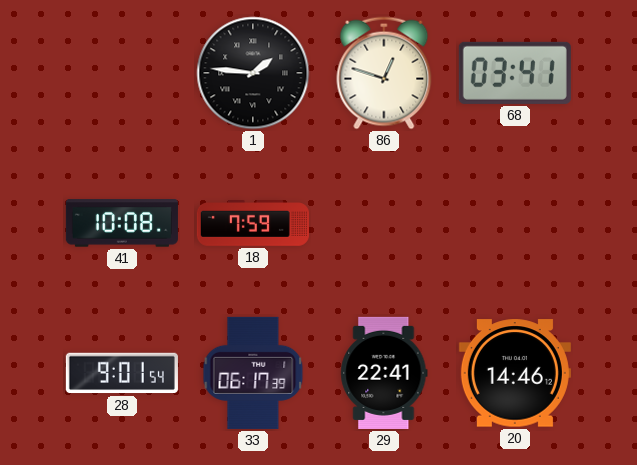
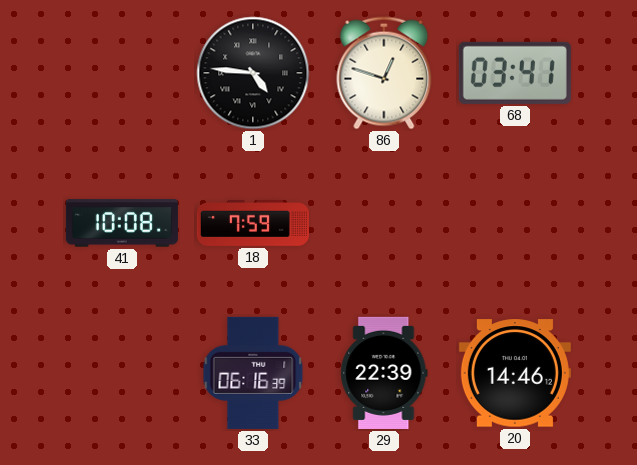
1: 1:46 -> 4:46
28: 9:01 -> none
33: 06:17 -> 06:16
29: 22:41 -> 22:39
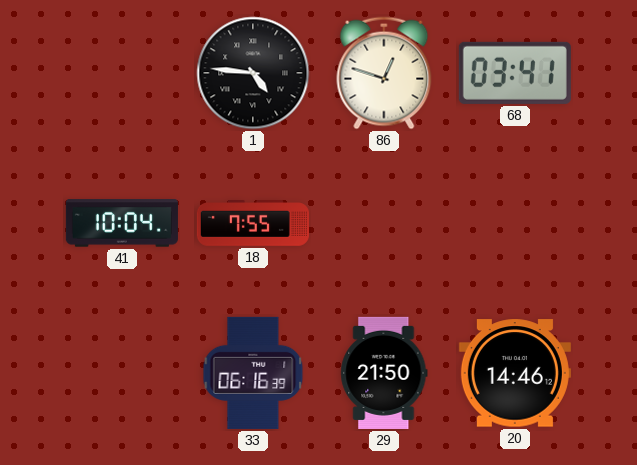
41: 10:08 -> 10:04
18: 7:59 -> 7:55
29: 22:39 -> 21:50
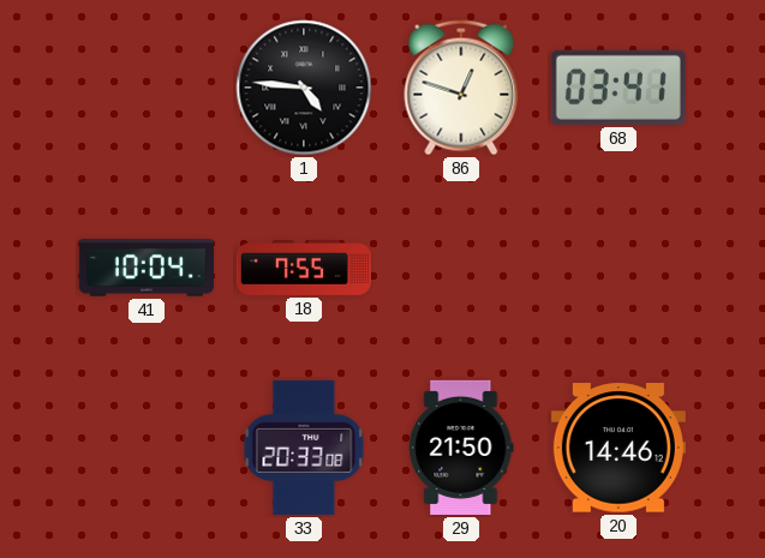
33: 06:16 -> 20:33
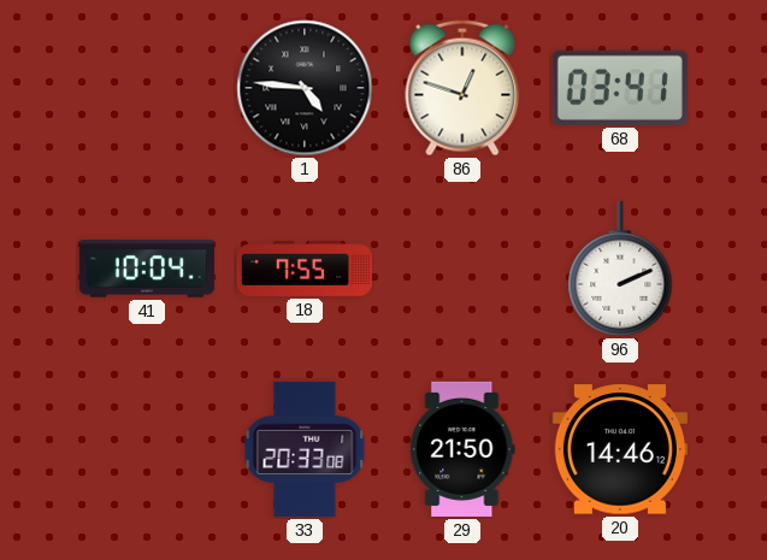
96: none -> 2:11
